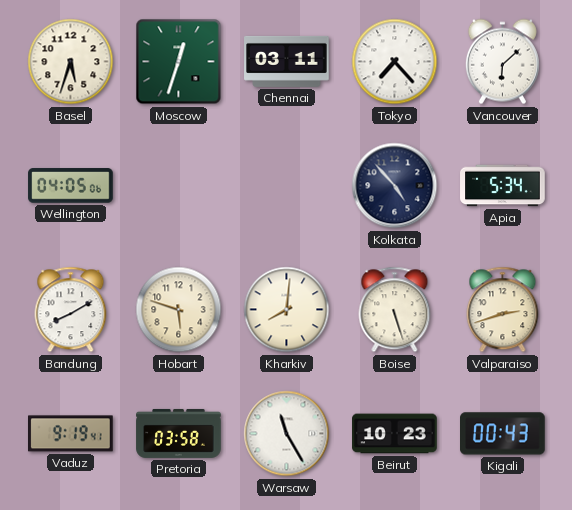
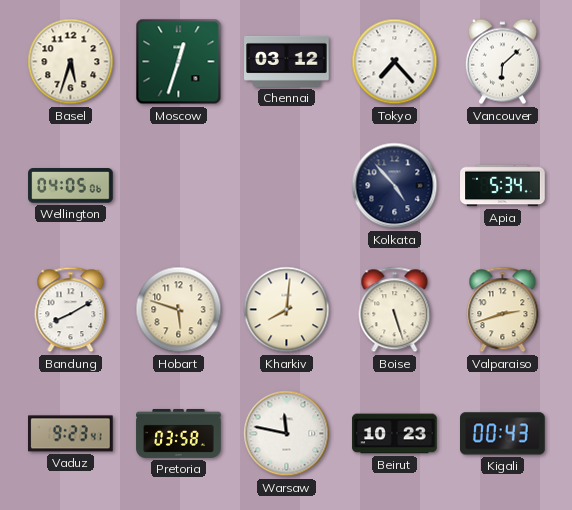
Chennai: 03:11 -> 03:12
Vaduz: 9:19 -> 9:23
Warsaw: 11:25 -> 11:47
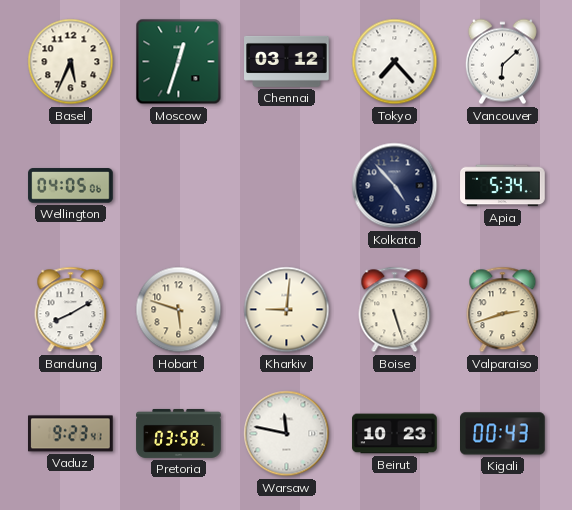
Basel: 5:33 -> 5:34
Kharkiv: 8:01 -> 9:01
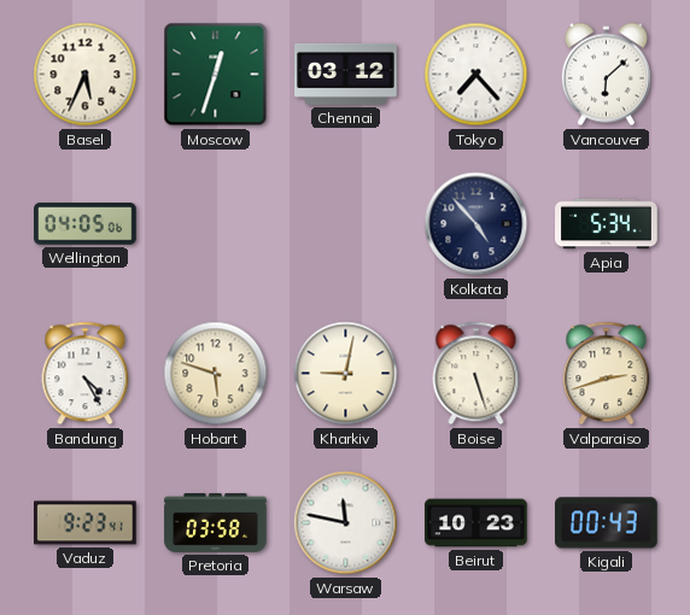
Bandung: 8:10 -> 4:25
Kharkiv: 9:01 -> 9:02
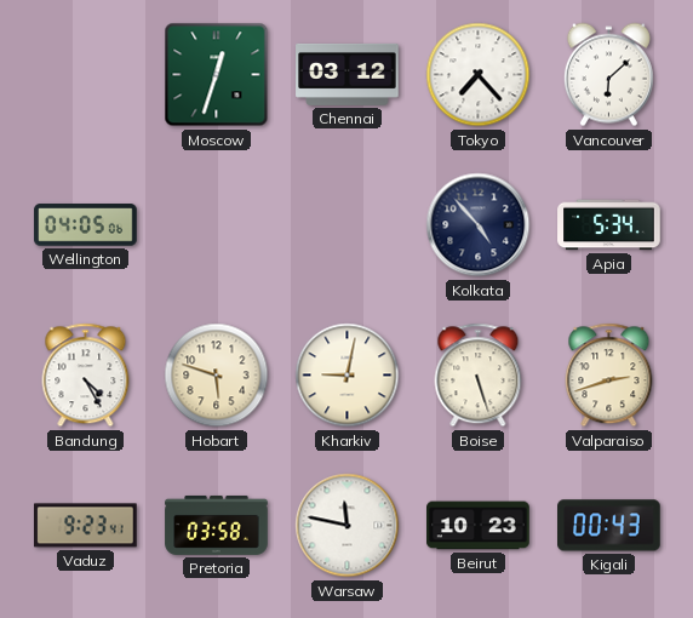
Basel: 5:34 -> none
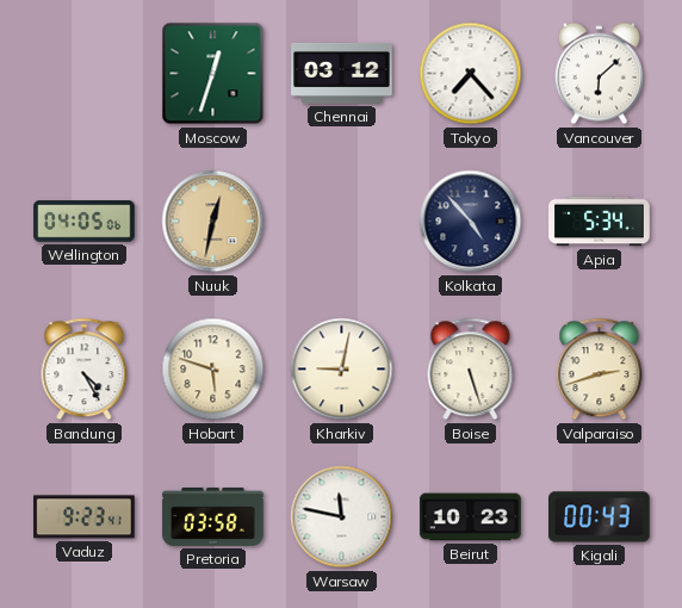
Nuuk: none -> 12:32
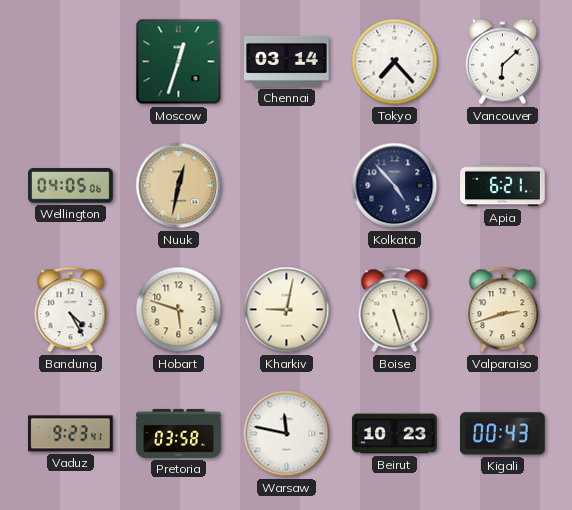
Chennai: 03:12 -> 03:14
Apia: 5:34 -> 6:21
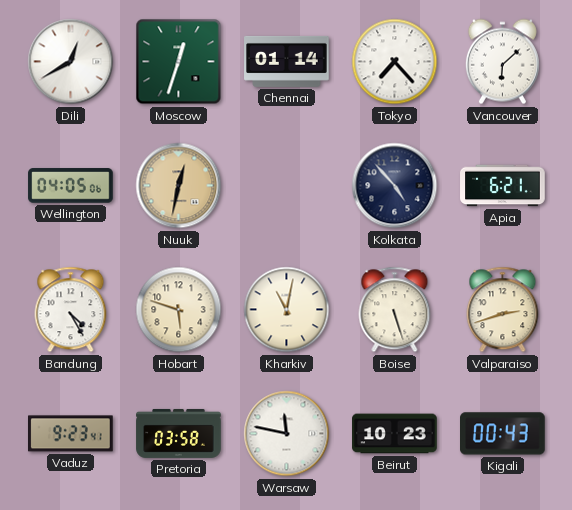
Dili: none -> 12:40
Chennai: 03:14 -> 01:14
Kharkiv: 9:02 -> 11:02
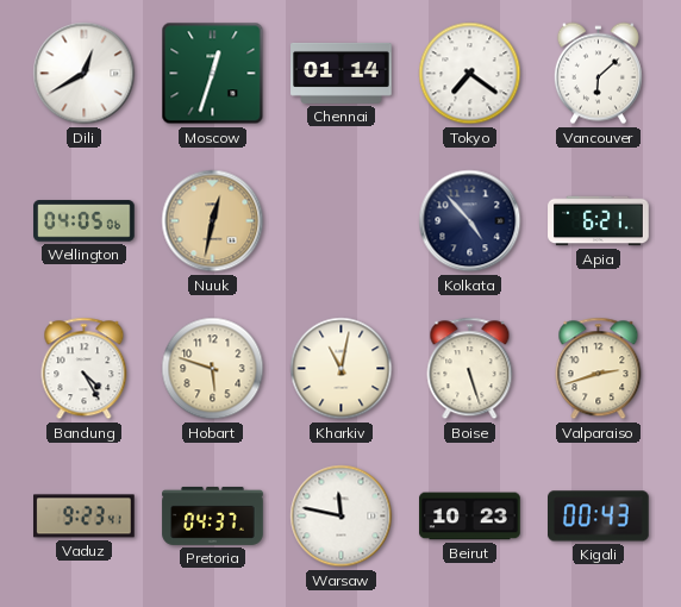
Tokyo: 7:23 -> 7:21
Pretoria: 03:58 -> 04:37
